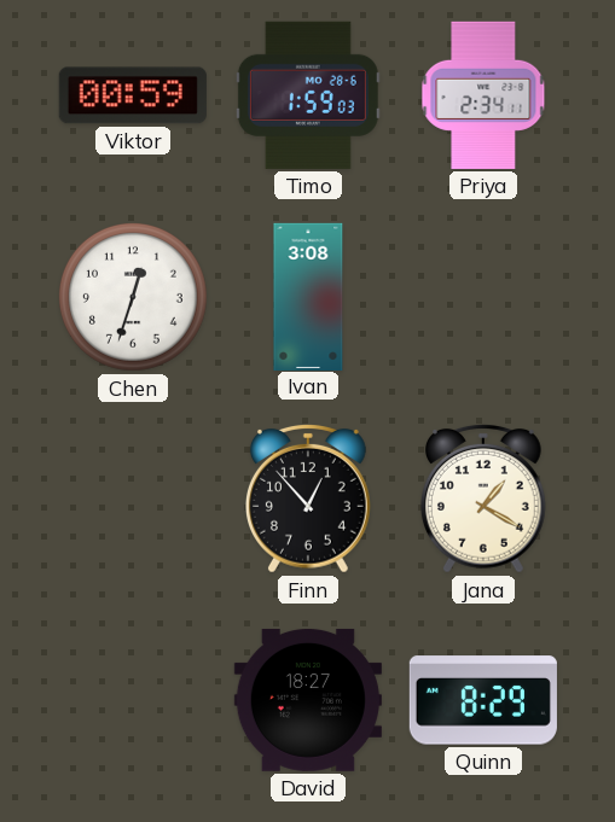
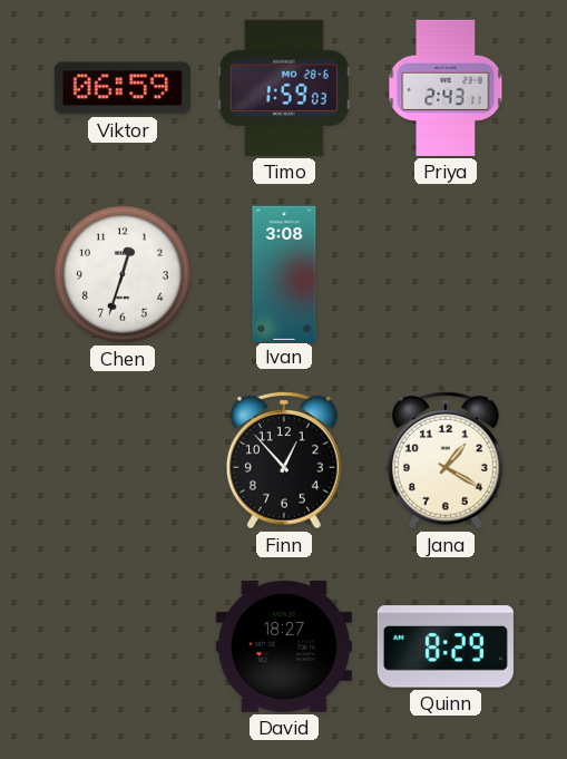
Viktor: 00:59 -> 06:59
Priya: 2:34 -> 2:43
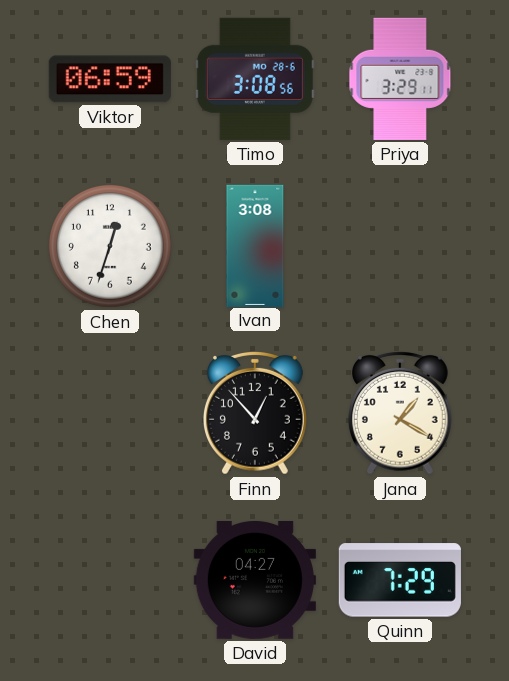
Timo: 1:59 -> 3:08
Priya: 2:43 -> 3:29
David: 18:27 -> 04:27
Quinn: 8:29 -> 7:29
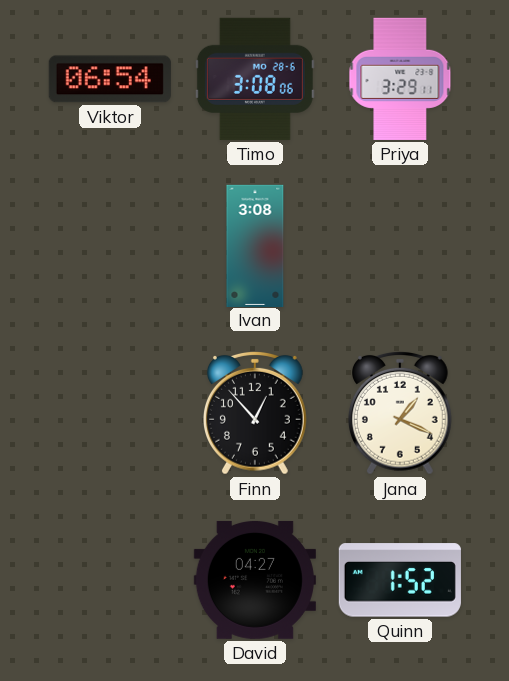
Viktor: 06:59 -> 06:54
Timo: 3:08:56 -> 3:08:06
Chen: 12:33 -> none
Jana: 1:20 -> 1:19
Quinn: 7:29 -> 1:52
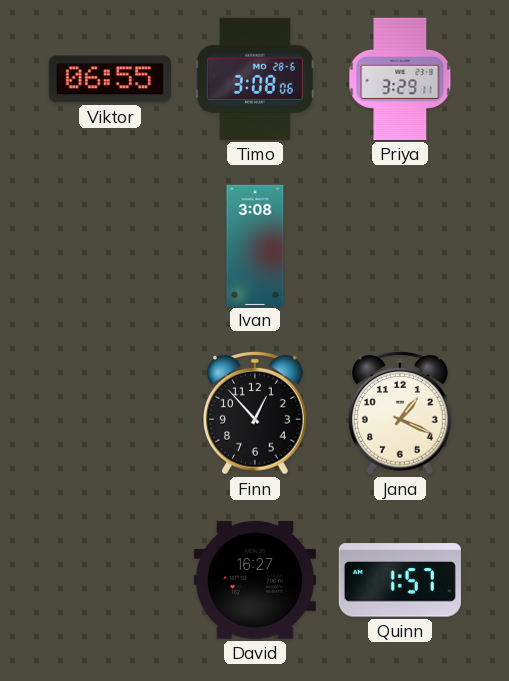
Viktor: 06:54 -> 06:55
David: 04:27 -> 16:27
Quinn: 1:52 -> 1:57
